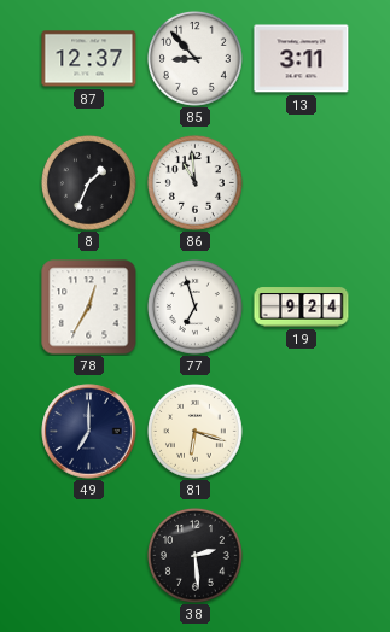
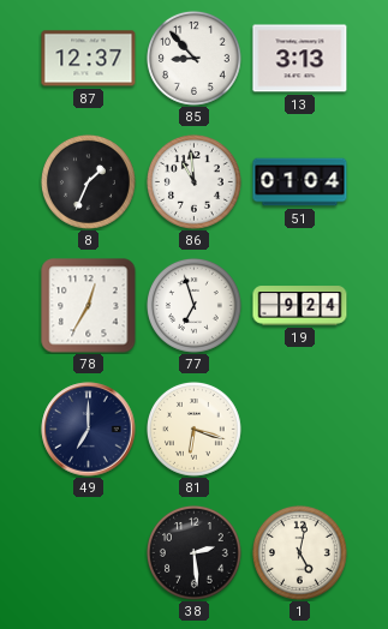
13: 3:11 -> 3:13
51: none -> 01:04
1: none -> 5:02
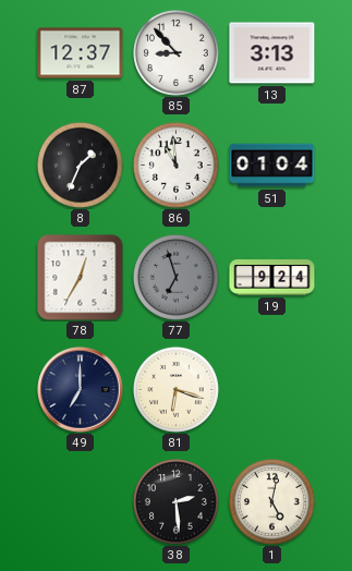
77 dial: white -> grey
